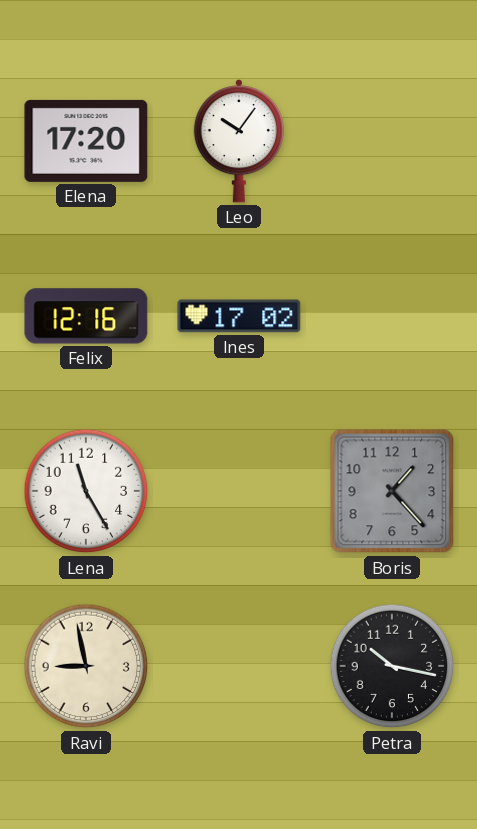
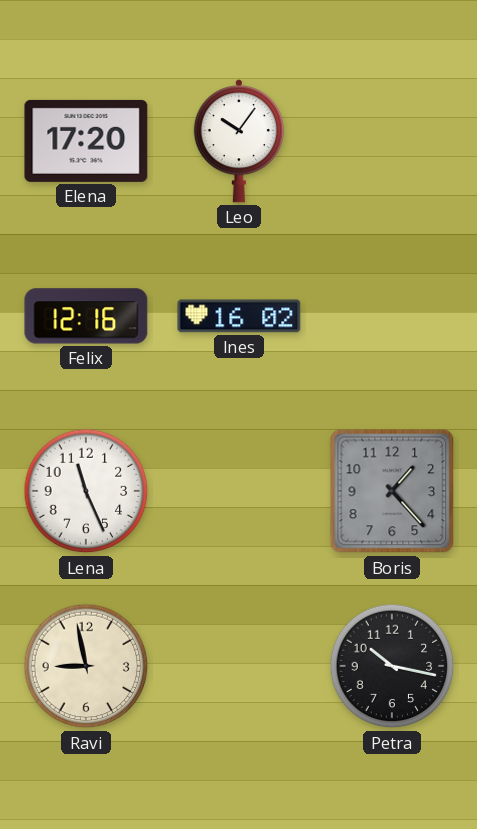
Ines: 17:02 -> 16:02
Lena: 11:25 -> 11:26
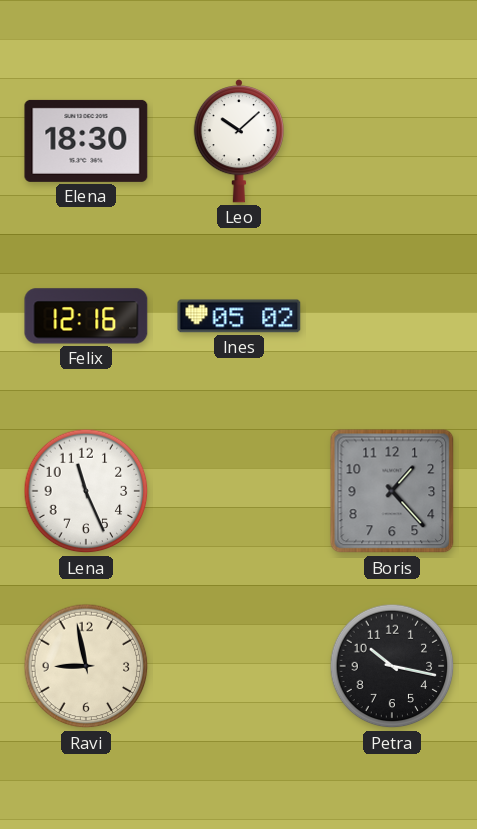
Elena: 17:20 -> 18:30
Leo: 10:06 -> 10:08
Ines: 16:02 -> 05:02
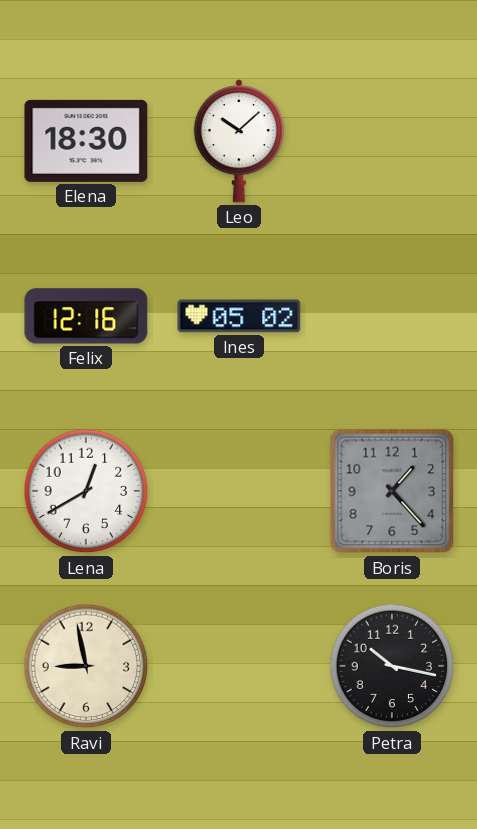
Lena: 11:26 -> 12:40
